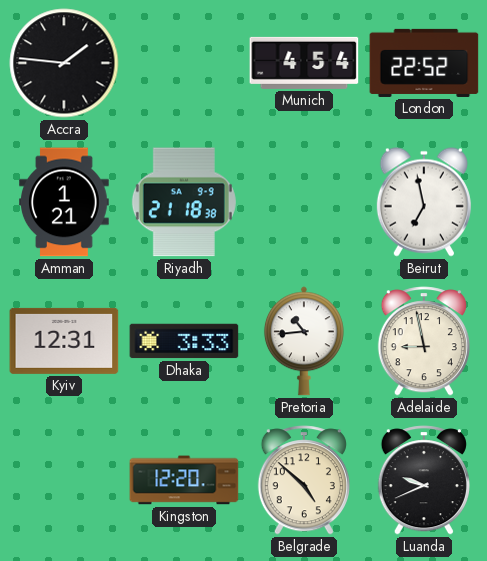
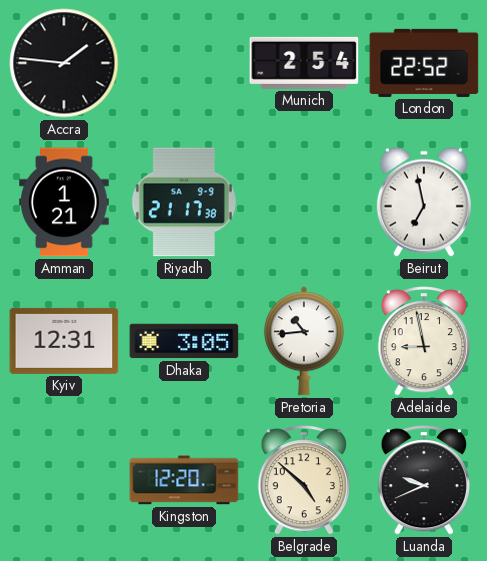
Munich: 4:54 -> 2:54
Riyadh: 21:18 -> 21:17
Dhaka: 3:33 -> 3:05
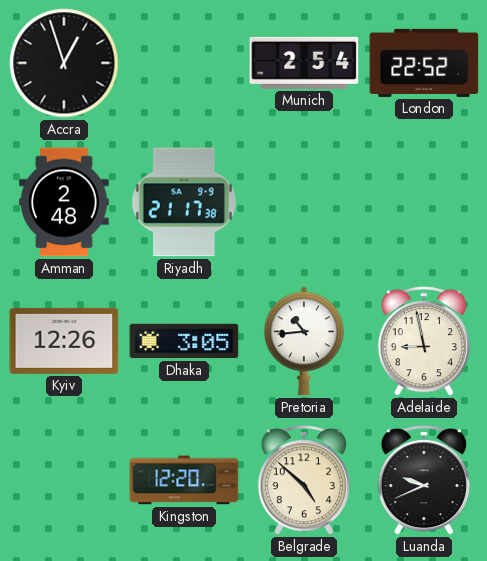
Accra: 1:46 -> 12:57
Amman: 1:21 -> 2:48
Beirut: 6:58 -> none
Kyiv: 12:31 -> 12:26
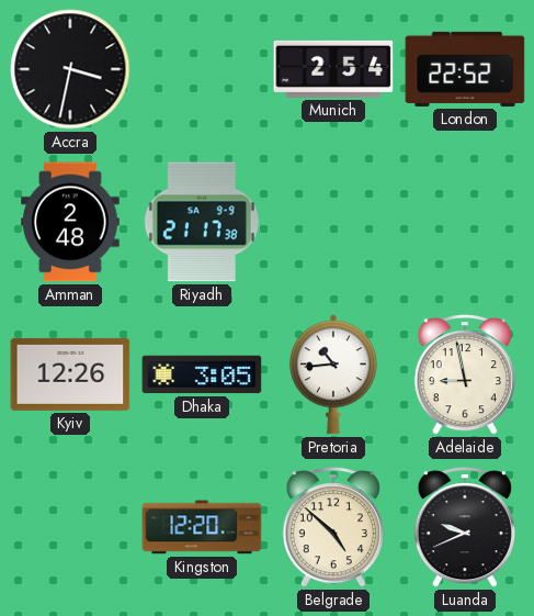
Accra: 12:57 -> 3:32
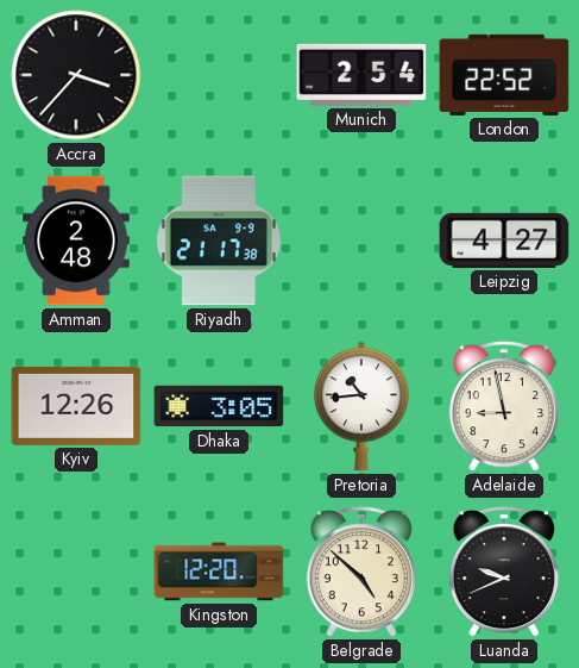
Accra: 3:32 -> 3:37
Leipzig: none -> 4:27
